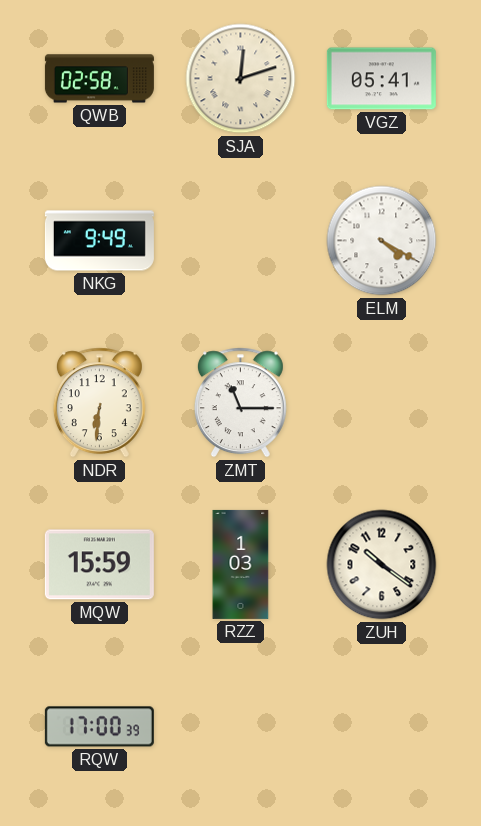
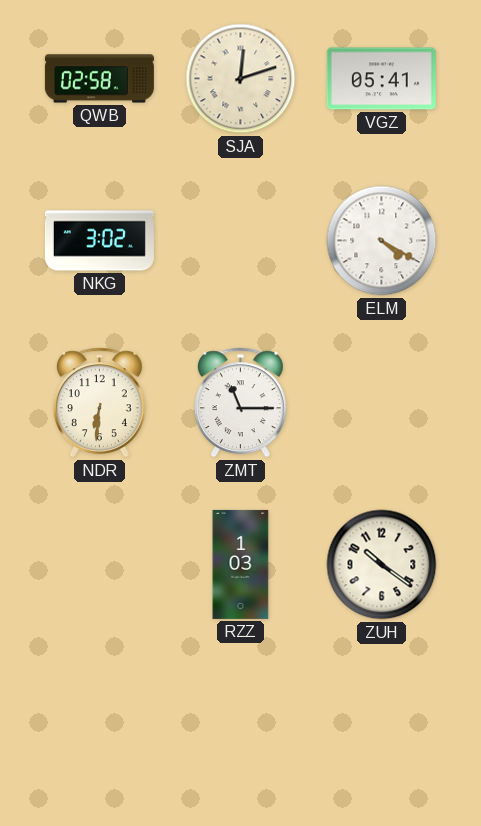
NKG: 9:49 -> 3:02
MQW: 15:59 -> none
RQW: 17:00 -> none
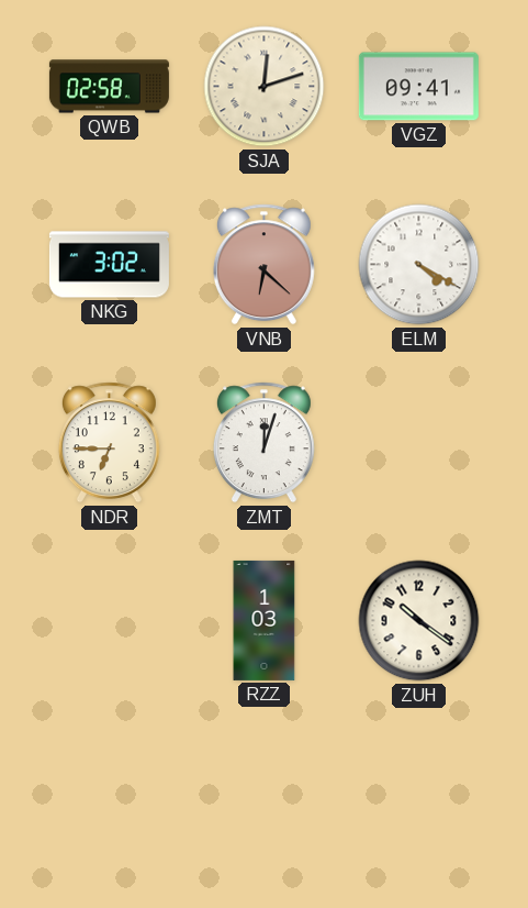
VGZ: 05:41 -> 09:41
VNB: none -> 6:22
NDR: 6:31 -> 6:45
ZMT: 11:15 -> 12:03
